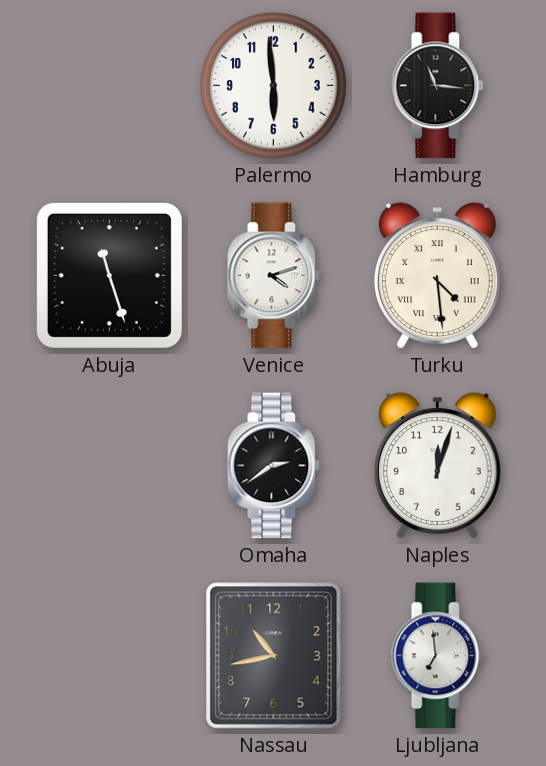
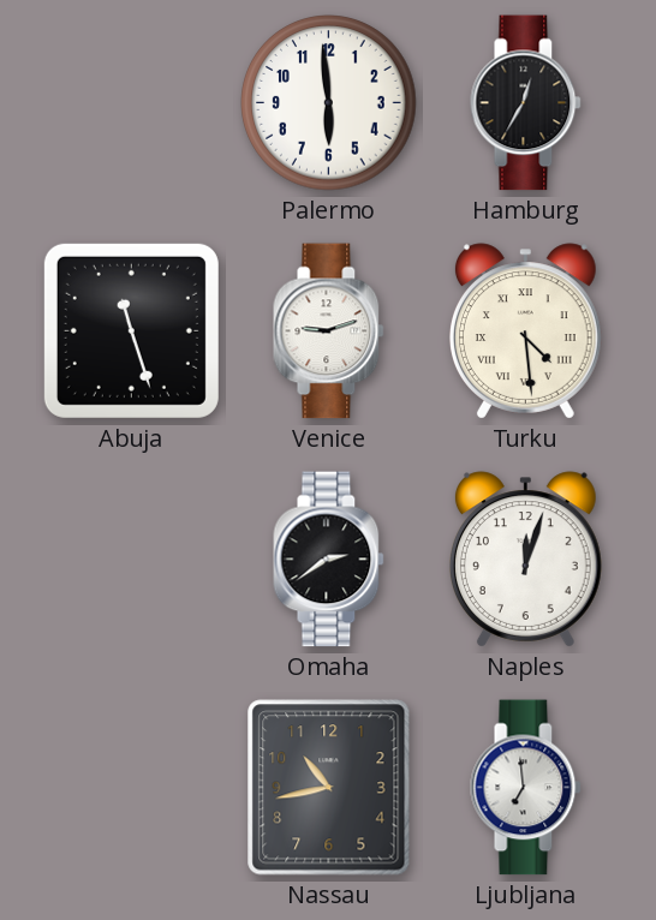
Hamburg: 11:16 -> 12:35
Venice: 4:12 -> 9:12
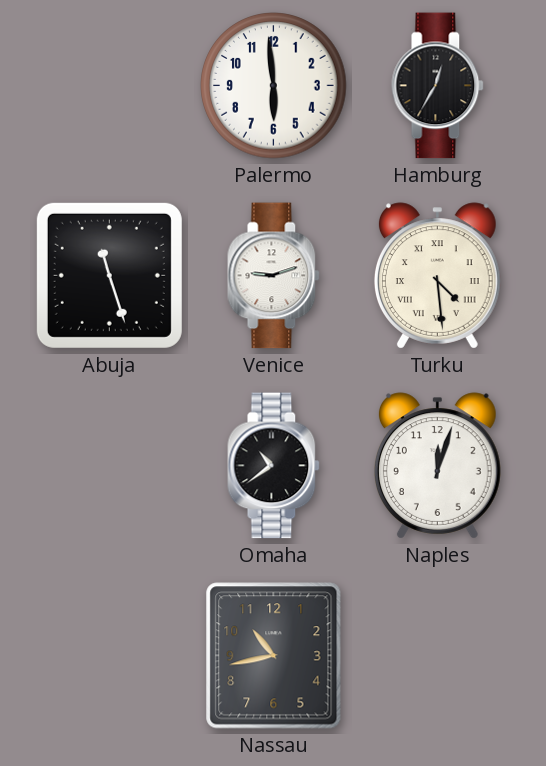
Omaha: 2:39 -> 10:39
Ljubljana: 6:59 -> none
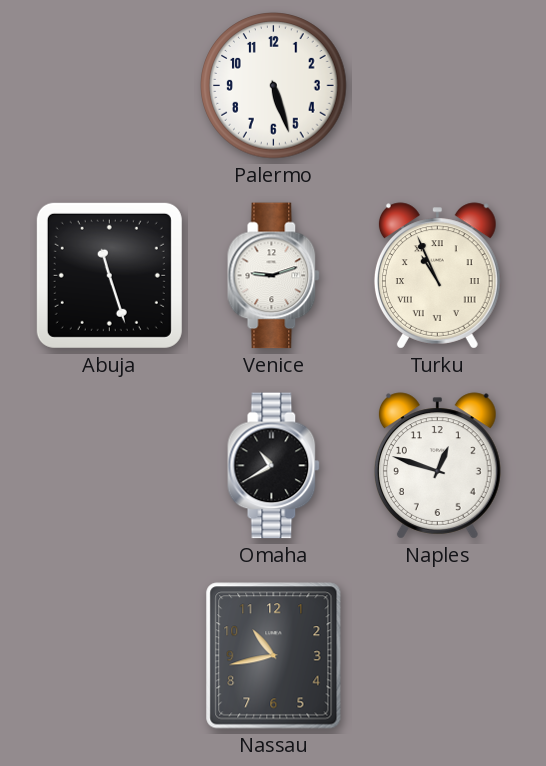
Palermo: 5:59 -> 5:27
Hamburg: 12:35 -> none
Turku: 4:29 -> 10:56
Omaha: 10:39 -> 10:40
Naples: 12:03 -> 12:48
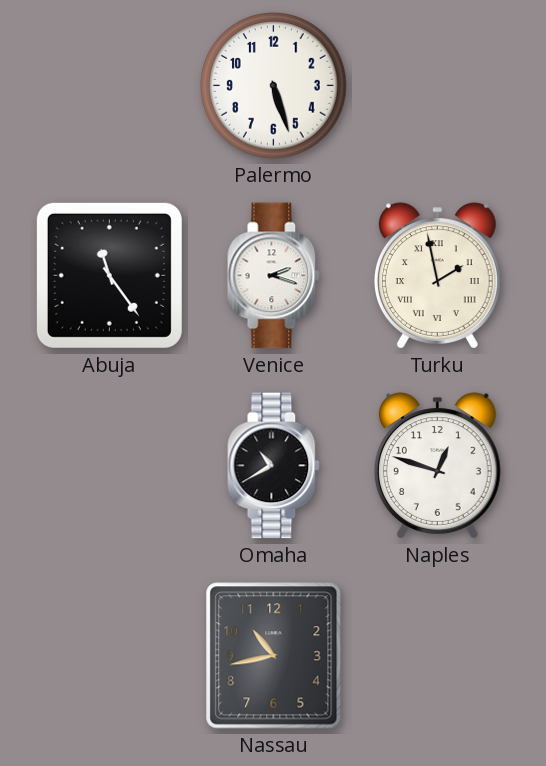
Abuja: 11:27 -> 11:24
Venice: 9:12 -> 2:18
Turku: 10:56 -> 1:58
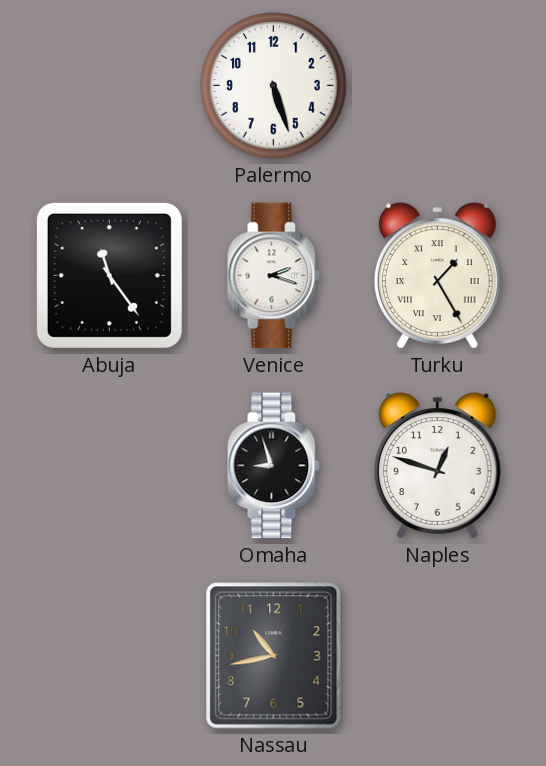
Turku: 1:58 -> 1:25
Omaha: 10:40 -> 8:57
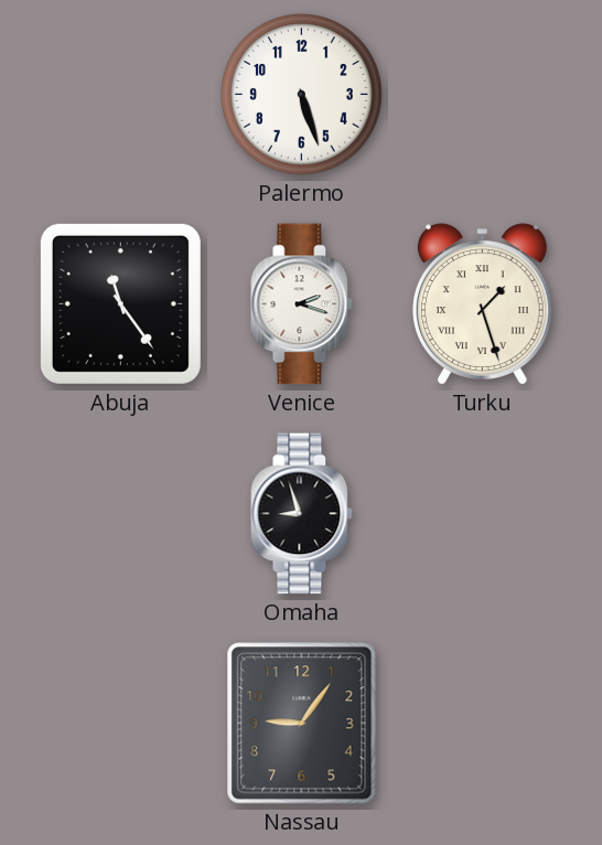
Turku: 1:25 -> 1:27
Naples: 12:48 -> none
Nassau: 10:43 -> 9:06
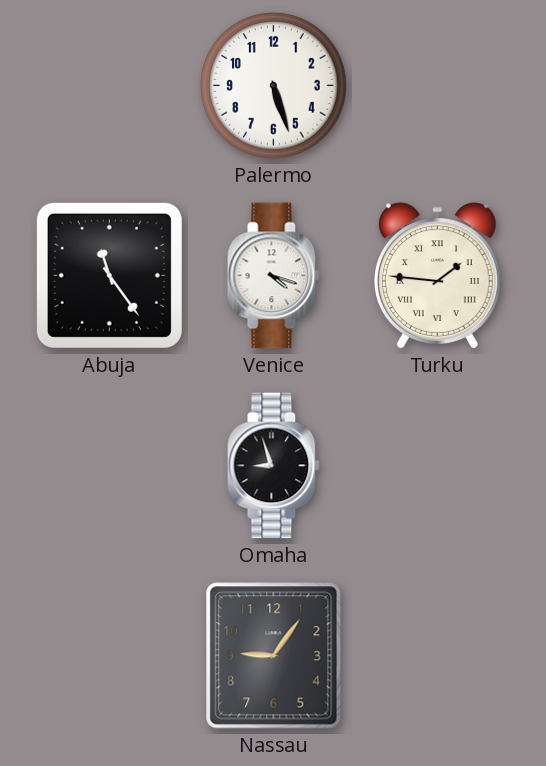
Venice: 2:18 -> 4:18
Turku: 1:27 -> 1:46
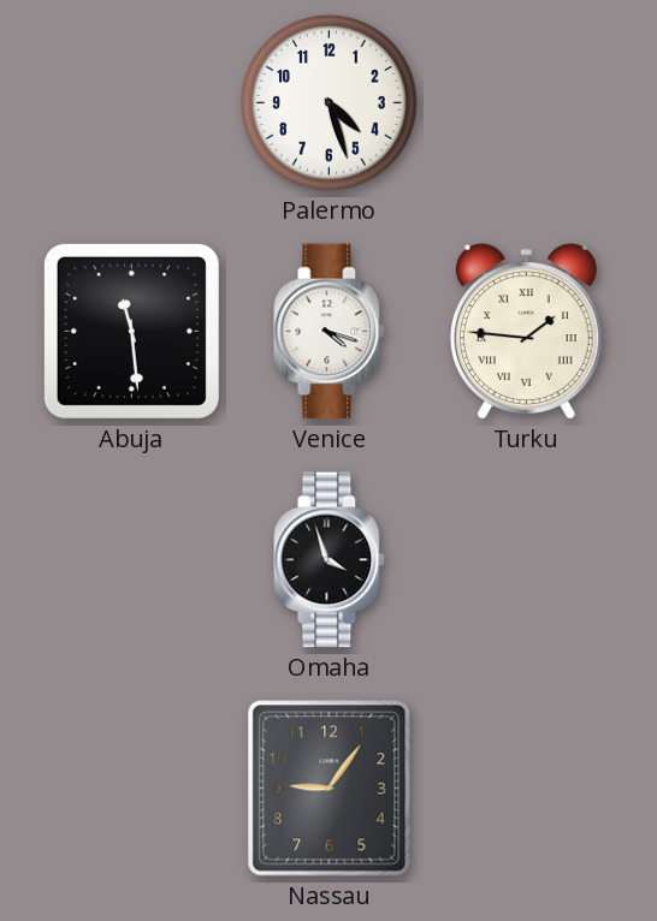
Palermo: 5:27 -> 4:27
Abuja: 11:24 -> 11:29
Omaha: 8:57 -> 3:57
